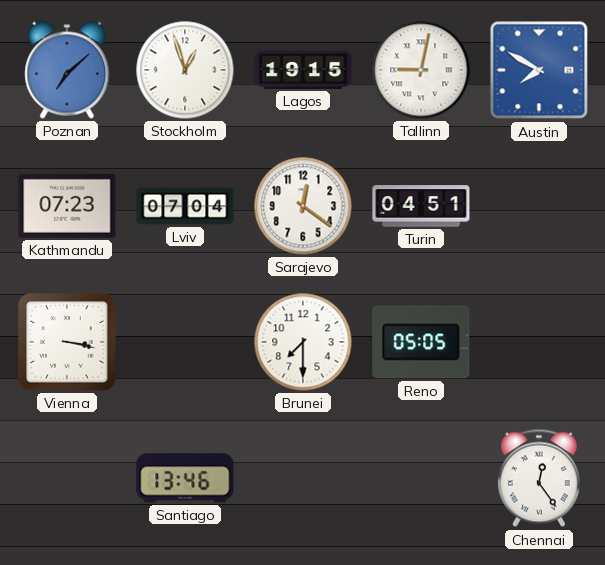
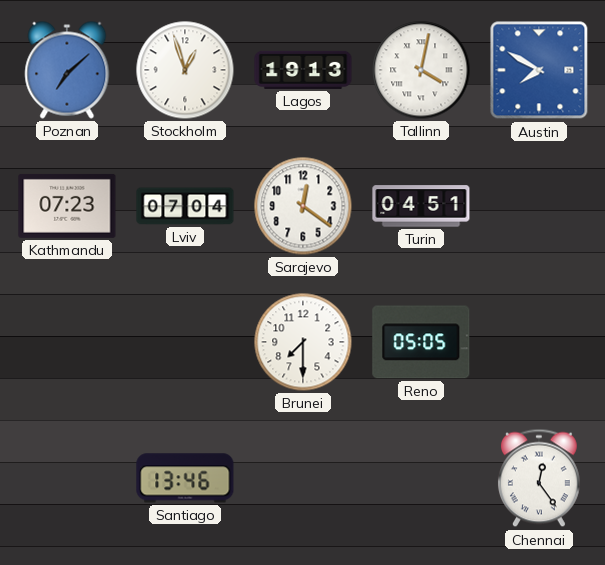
Lagos: 19:15 -> 19:13
Tallinn: 9:02 -> 4:02
Vienna: 3:17 -> none
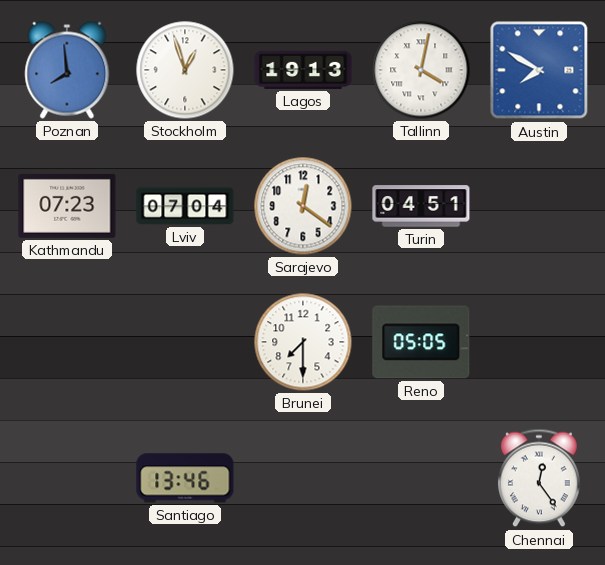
Poznan: 7:08 -> 7:59
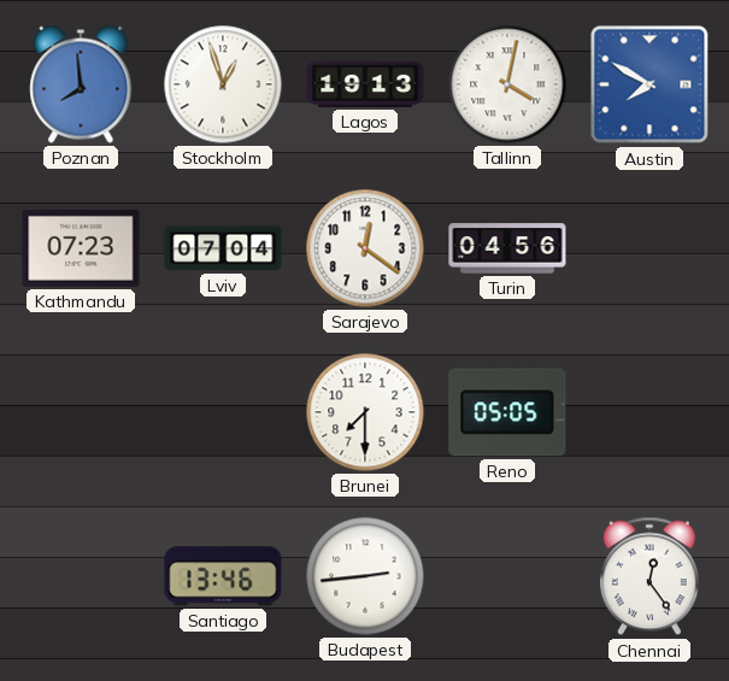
Turin: 04:51 -> 04:56
Budapest: none -> 2:44
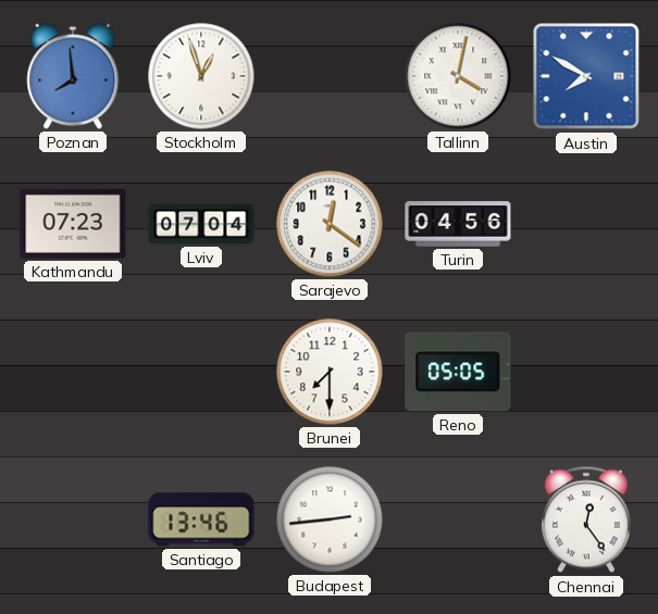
Lagos: 19:13 -> none
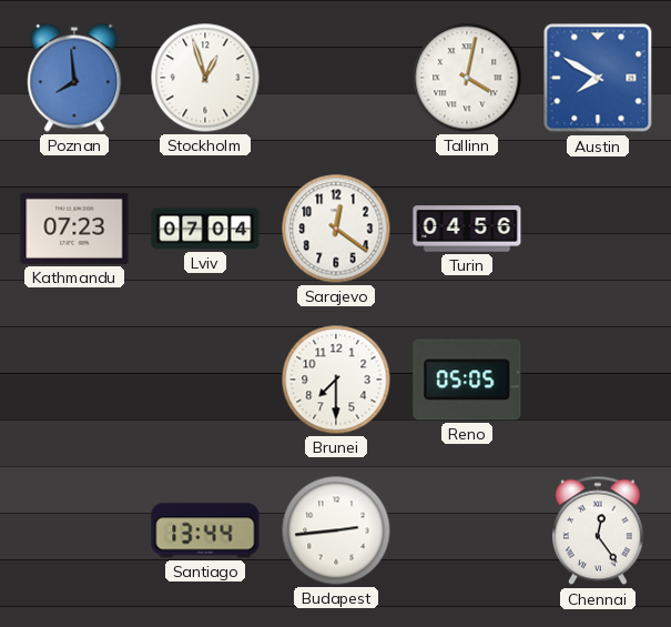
Santiago: 13:46 -> 13:44
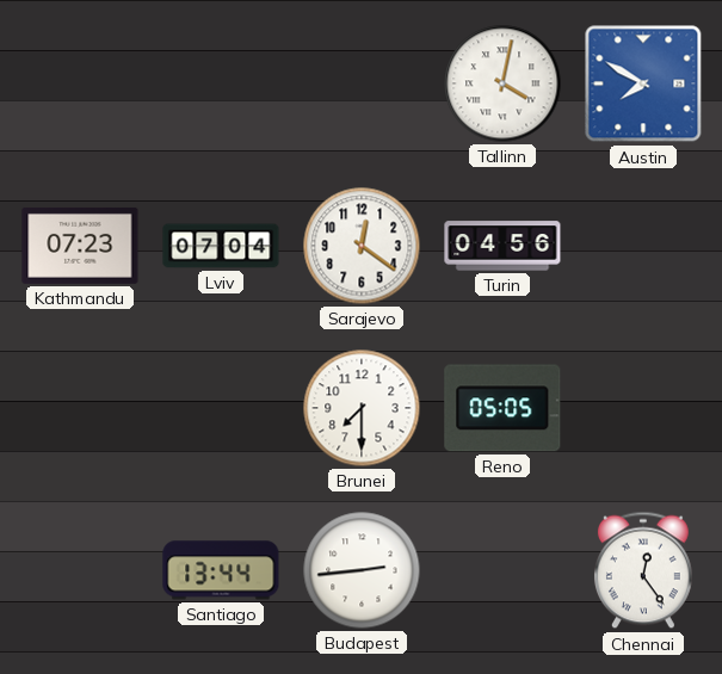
Poznan: 7:59 -> none
Stockholm: 12:57 -> none
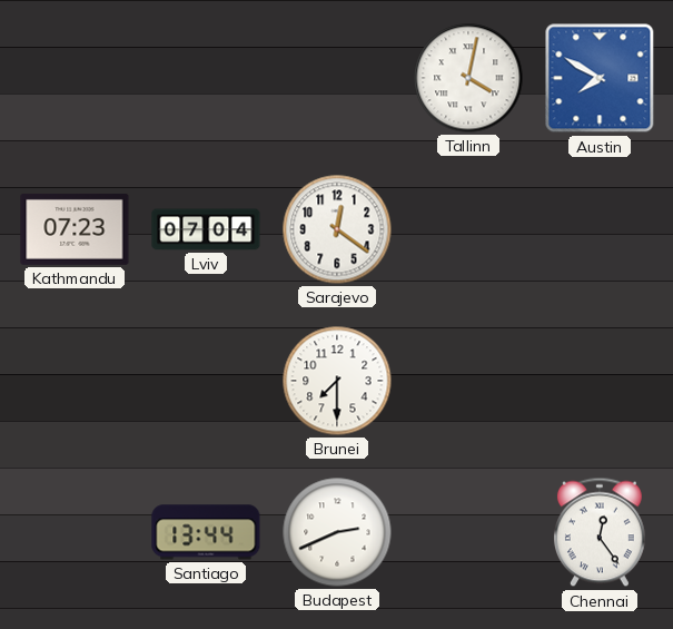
Turin: 04:56 -> none
Reno: 05:05 -> none
Budapest: 2:44 -> 2:41
